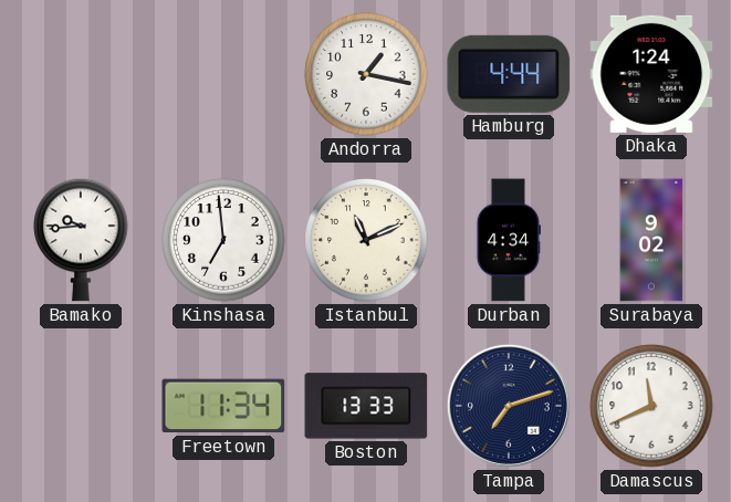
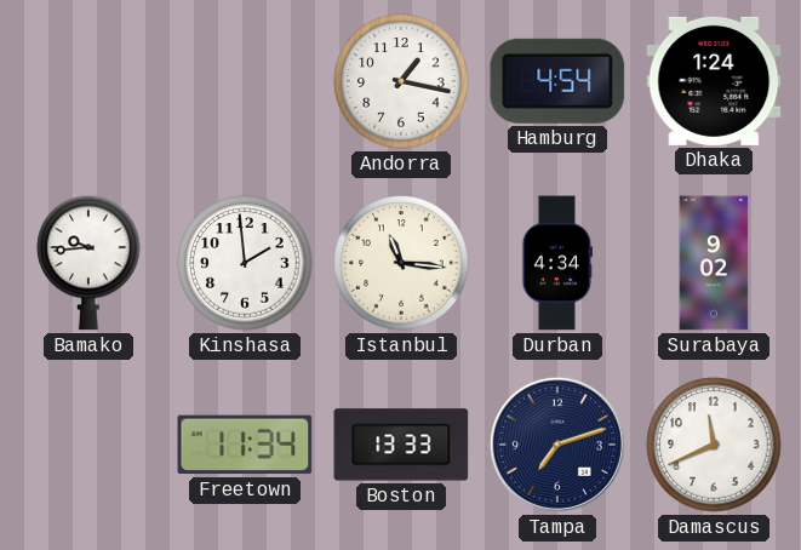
Hamburg: 4:44 -> 4:54
Kinshasa: 6:59 -> 1:59
Istanbul: 11:11 -> 11:16
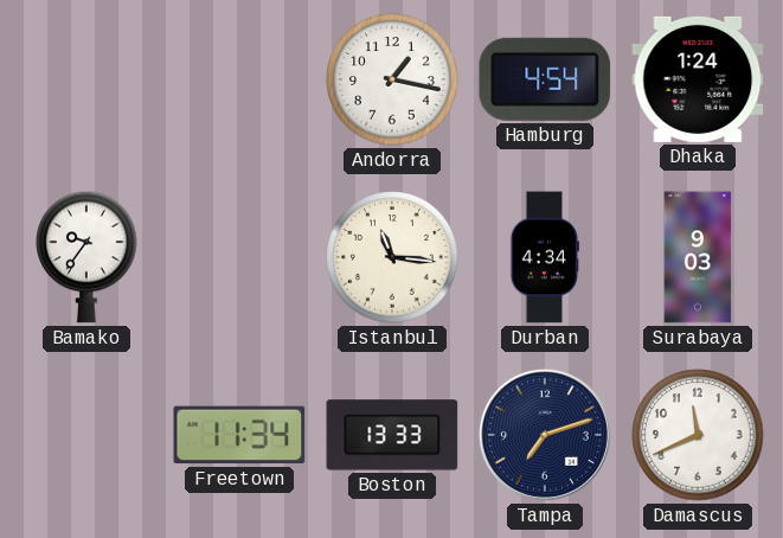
Bamako: 9:44 -> 9:36
Kinshasa: 1:59 -> none
Surabaya: 9:02 -> 9:03
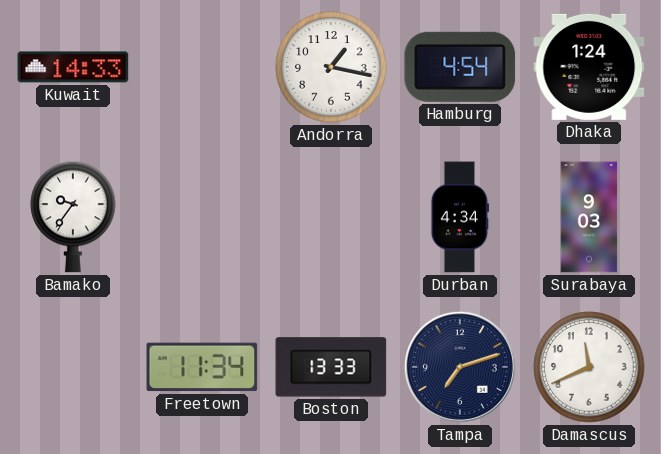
Kuwait: none -> 14:33
Istanbul: 11:16 -> none
